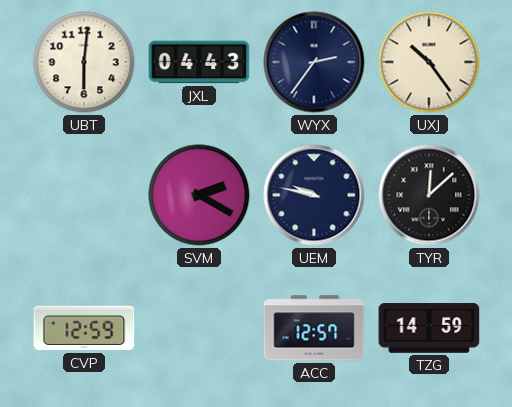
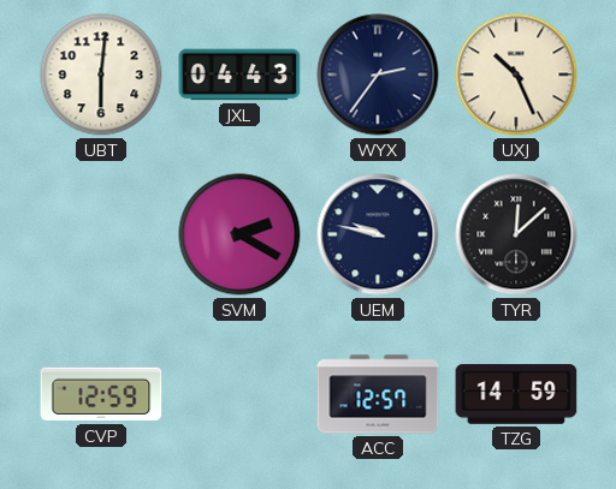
UXJ: 10:24 -> 10:26
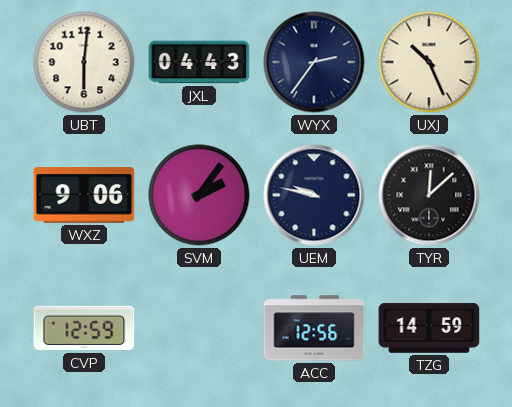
WXZ: none -> 9:06
SVM: 2:20 -> 2:06
ACC: 12:57 -> 12:56
